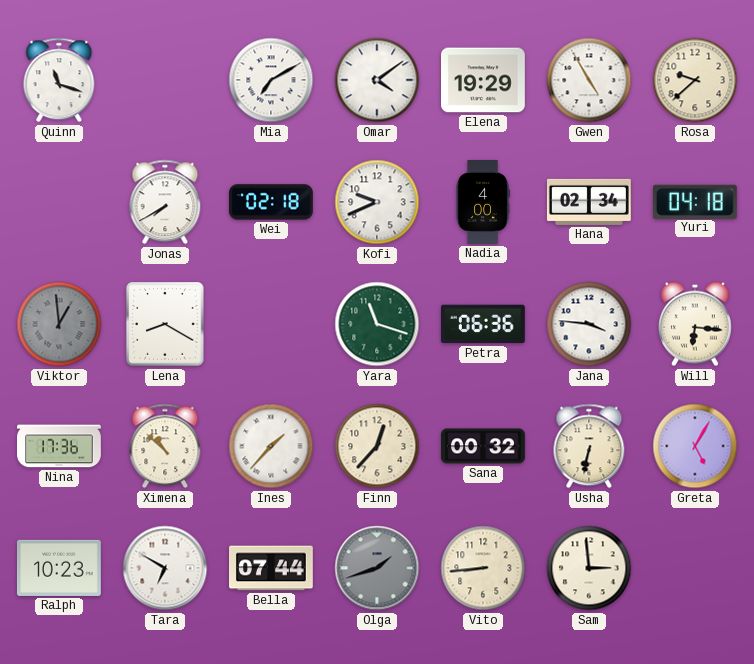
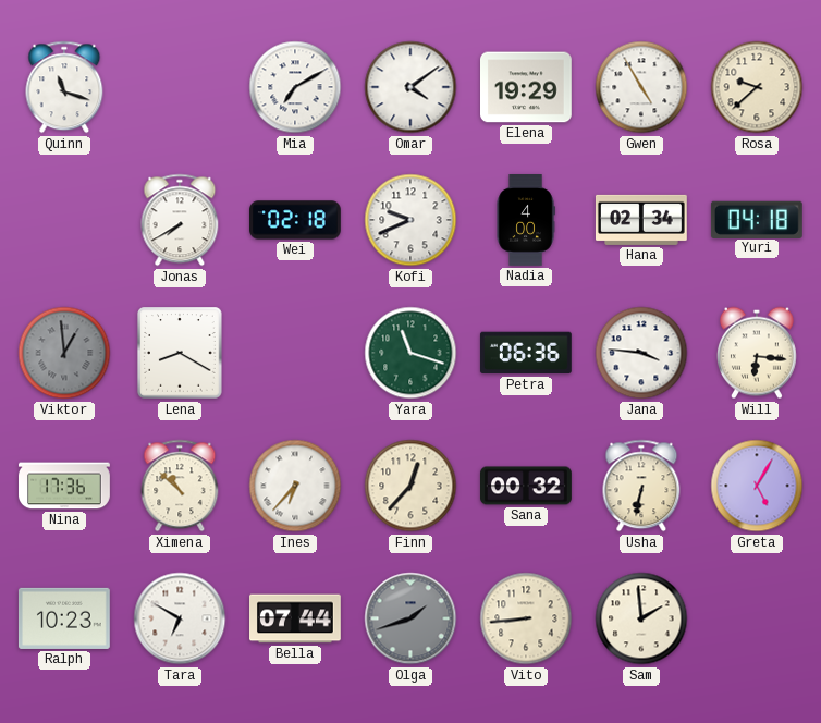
Ines: 1:37 -> 6:37
Sam: 2:59 -> 1:59
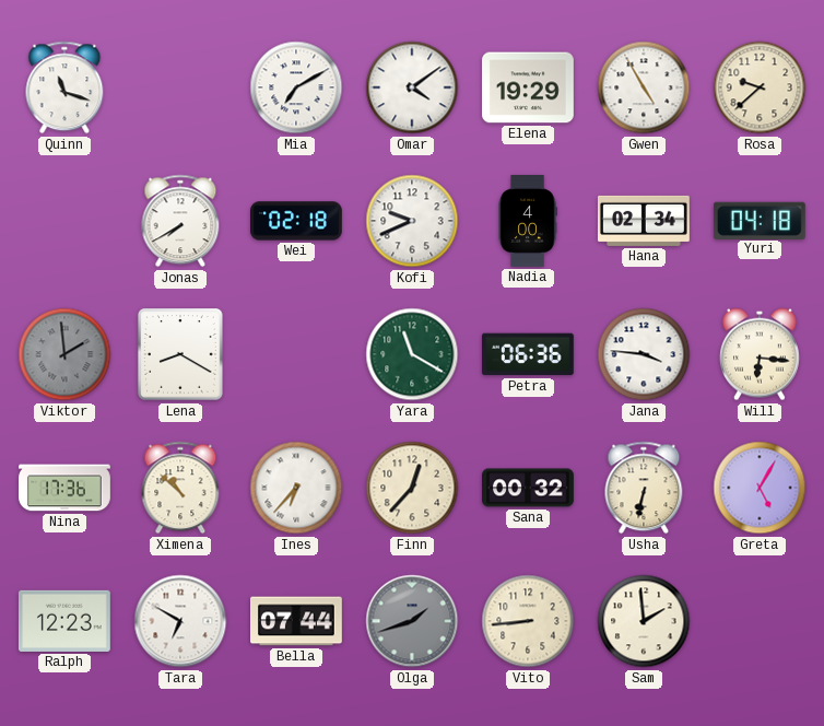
Viktor: 12:59 -> 1:59
Yara: 11:18 -> 11:20
Ralph: 10:23 -> 12:23
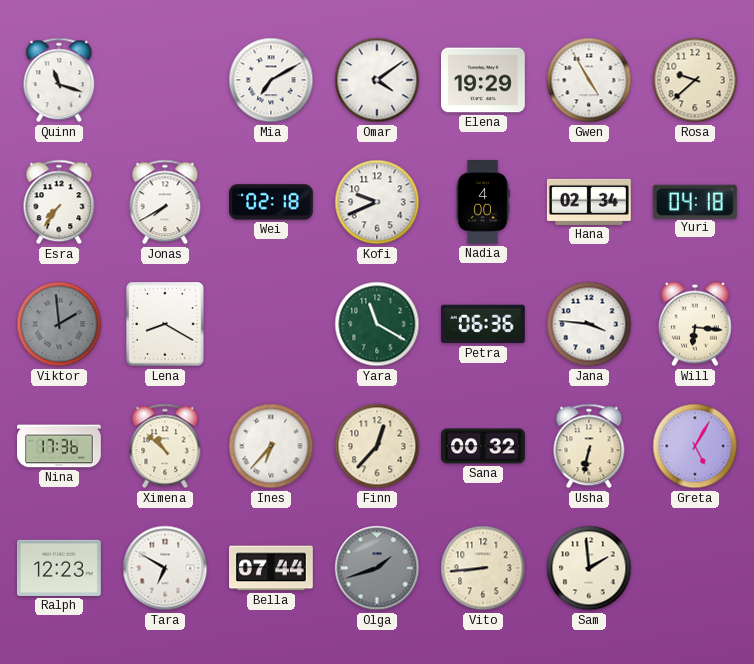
Esra: none -> 7:36
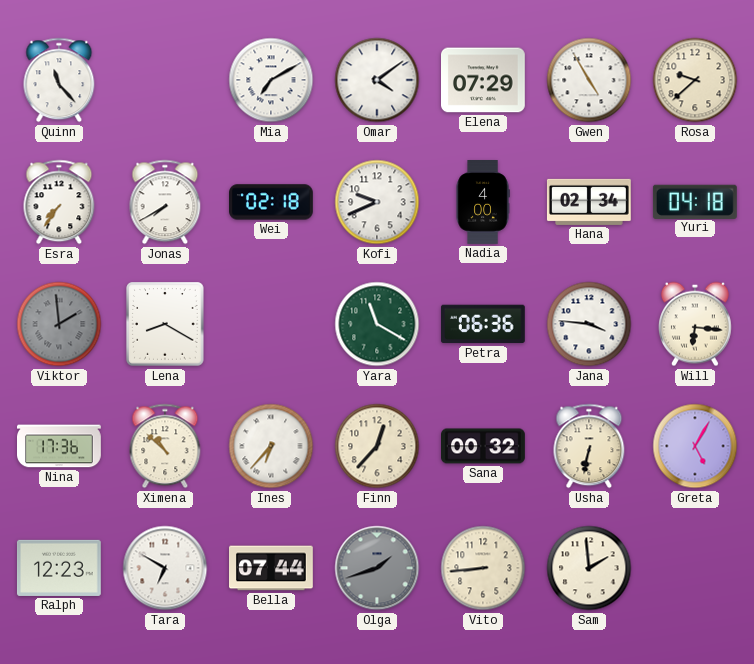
Quinn: 11:18 -> 11:23
Elena: 19:29 -> 07:29
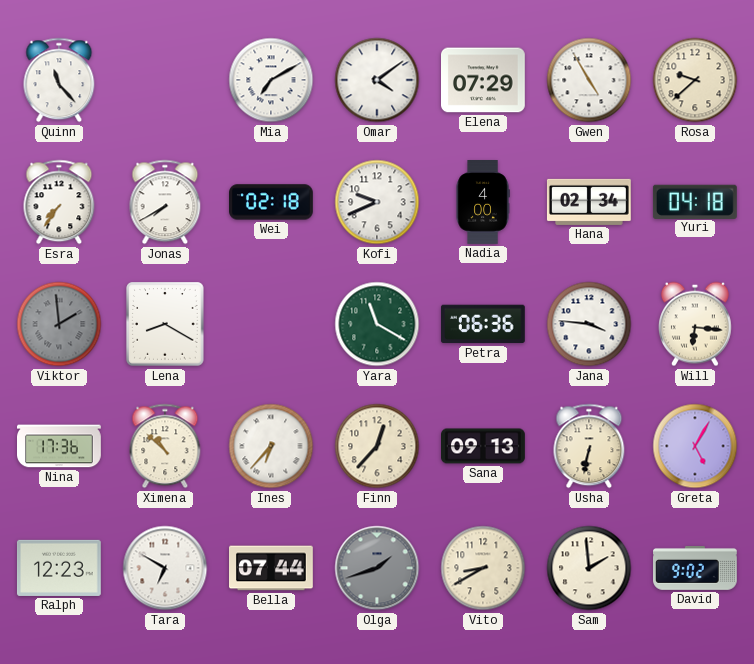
Sana: 00:32 -> 09:13
Vito: 8:44 -> 8:40
David: none -> 9:02
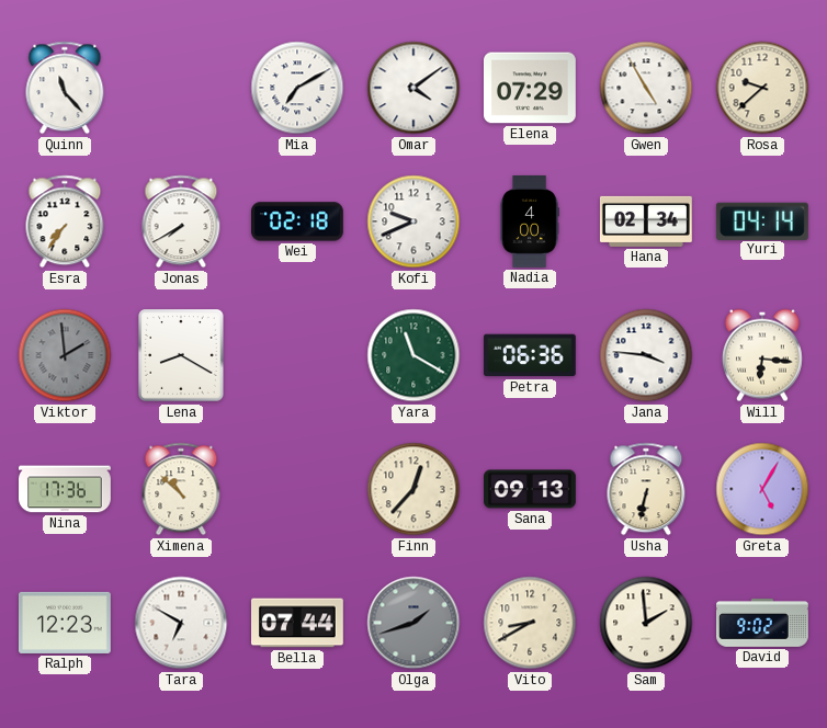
Yuri: 04:18 -> 04:14
Ines: 6:37 -> none
